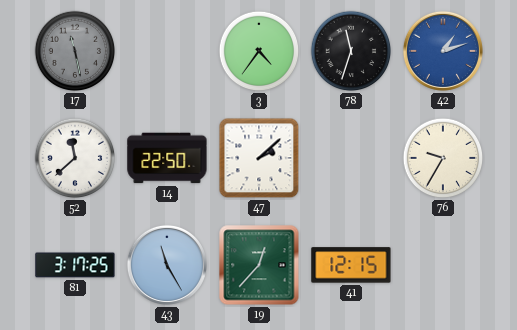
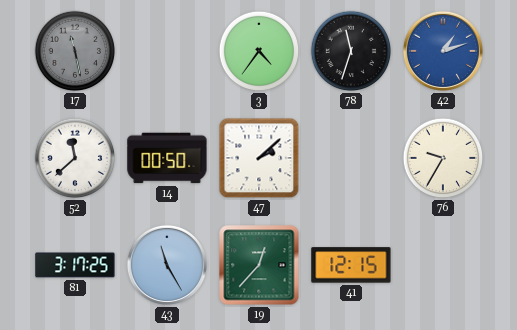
14: 22:50 -> 00:50
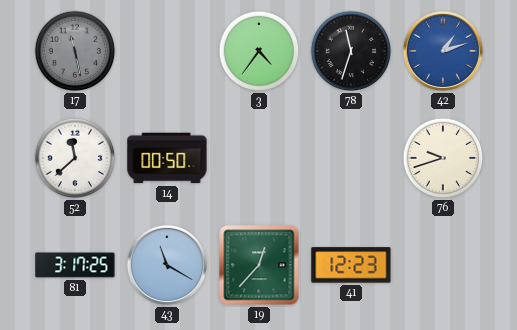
47: 2:08 -> none
76: 9:35 -> 9:42
43: 11:25 -> 11:20
41: 12:15 -> 12:23
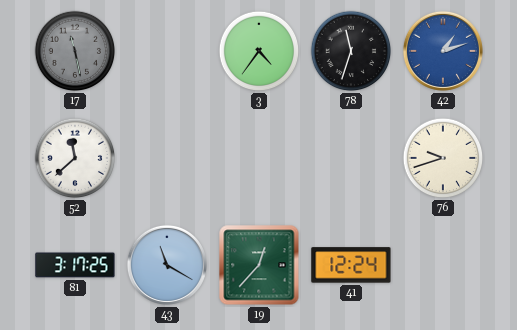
14: 00:50 -> none
41: 12:23 -> 12:24
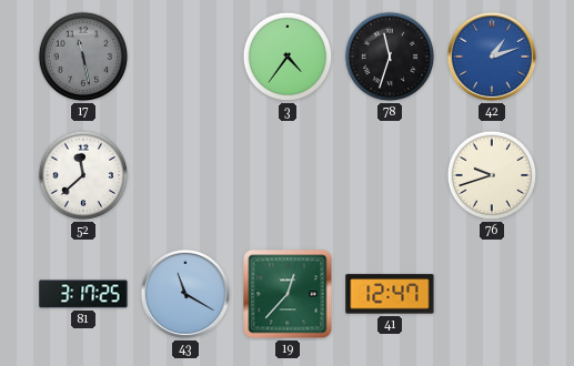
41: 12:24 -> 12:47
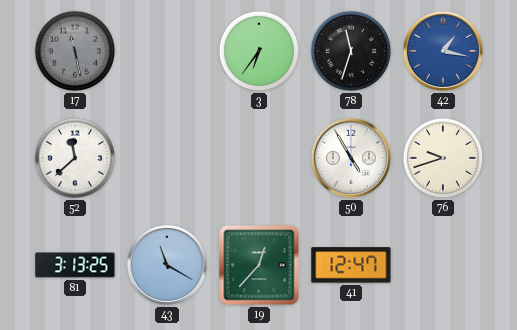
3: 4:36 -> 6:36
42: 1:12 -> 1:17
50: none -> 4:55
81: 3:17 -> 3:13
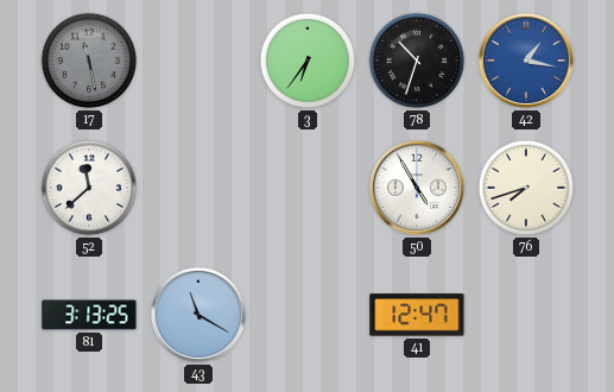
78: 11:33 -> 10:33
76: 9:42 -> 7:42
19: 12:37 -> none
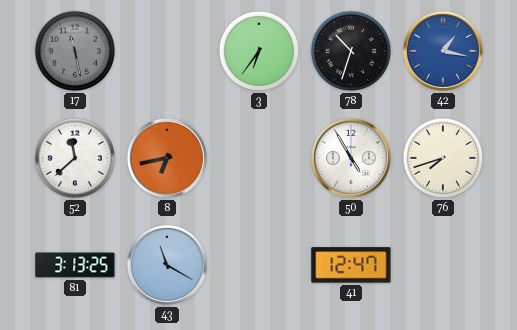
8: none -> 6:43
